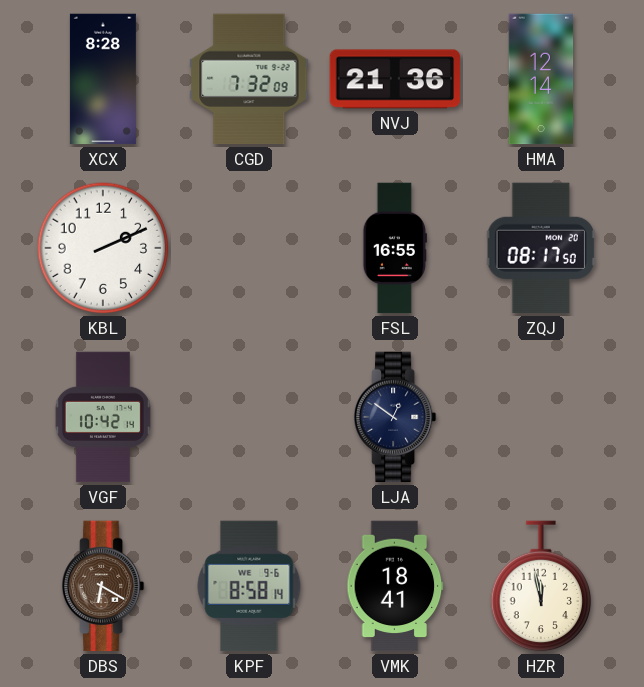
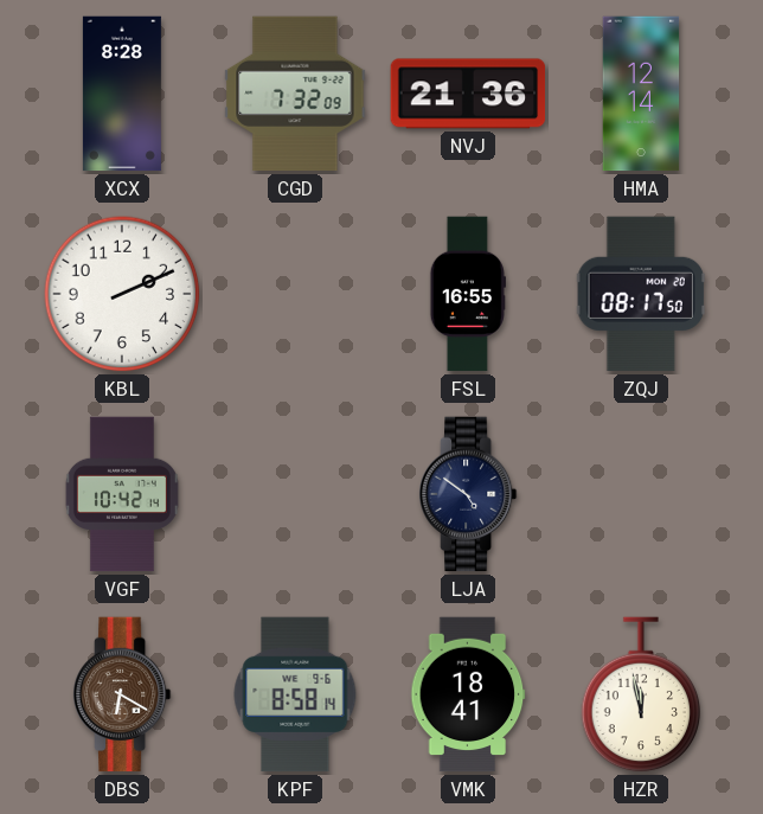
LJA: 12:51 -> 4:51
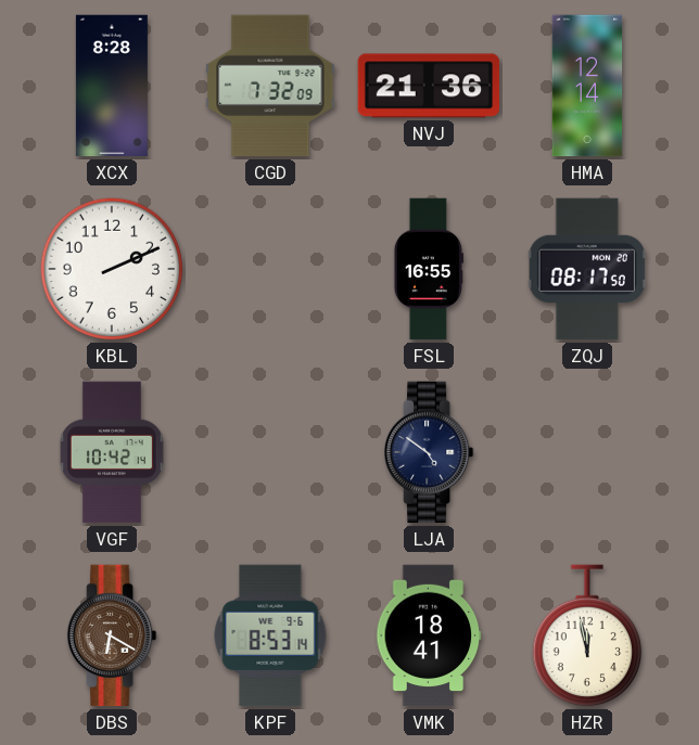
KPF: 8:58 -> 8:53
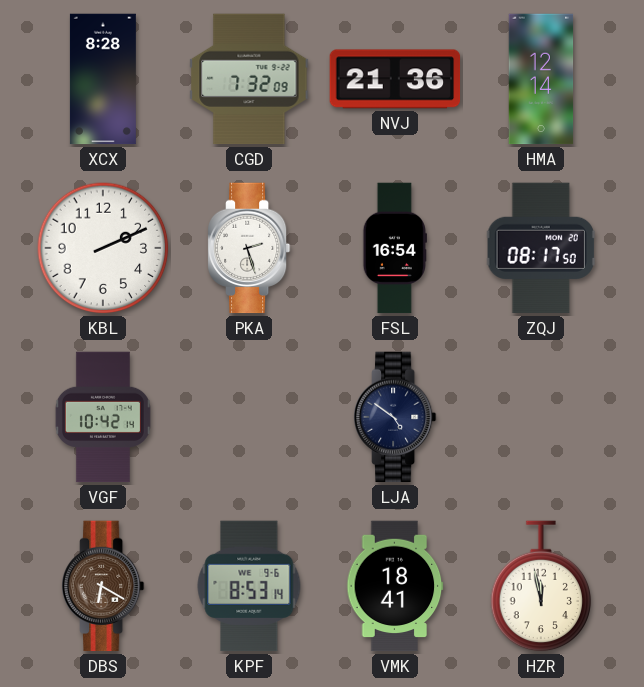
PKA: none -> 2:27
FSL: 16:55 -> 16:54
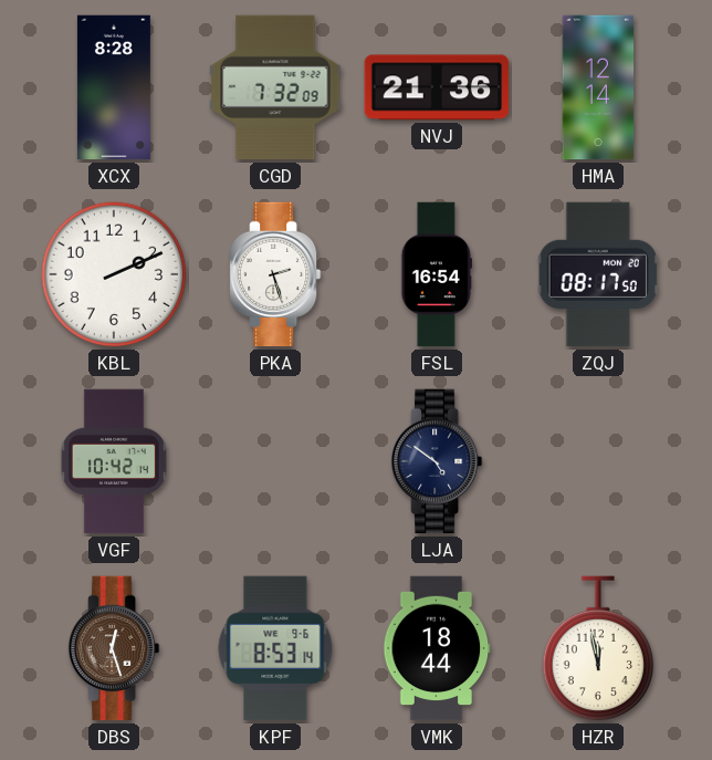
DBS: 6:20 -> 12:27
VMK: 18:41 -> 18:44
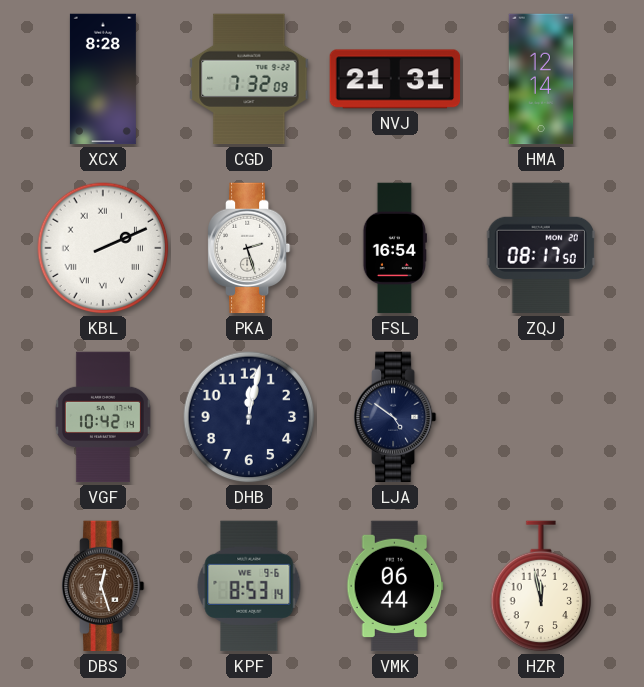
NVJ: 21:36 -> 21:31
KBL numerals: Arabic -> Roman
DHB: none -> 12:02
VMK: 18:44 -> 06:44
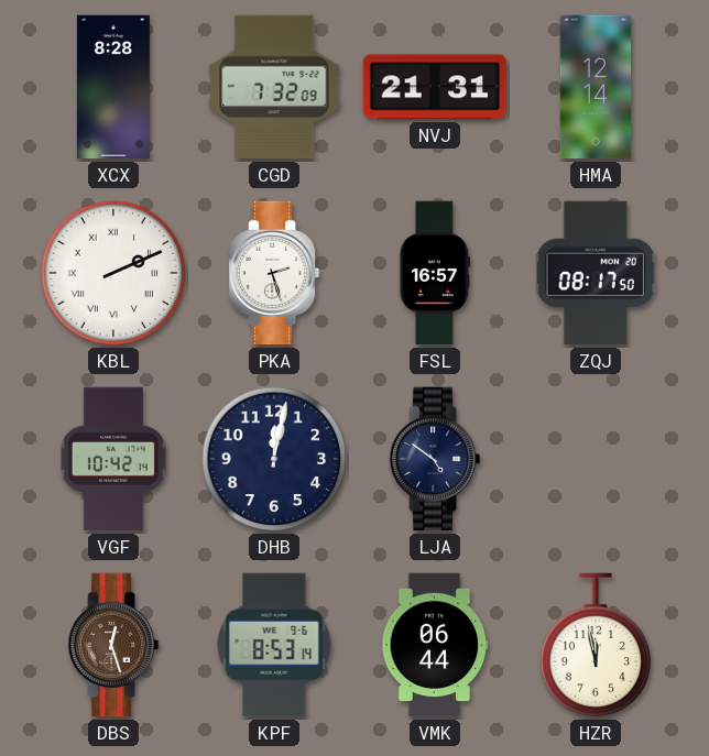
FSL: 16:54 -> 16:57
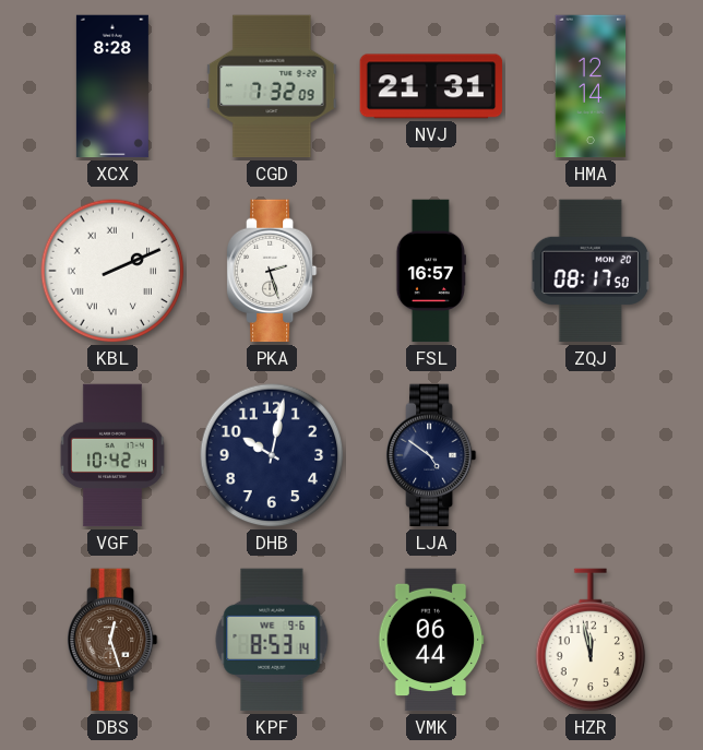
DHB: 12:02 -> 10:02
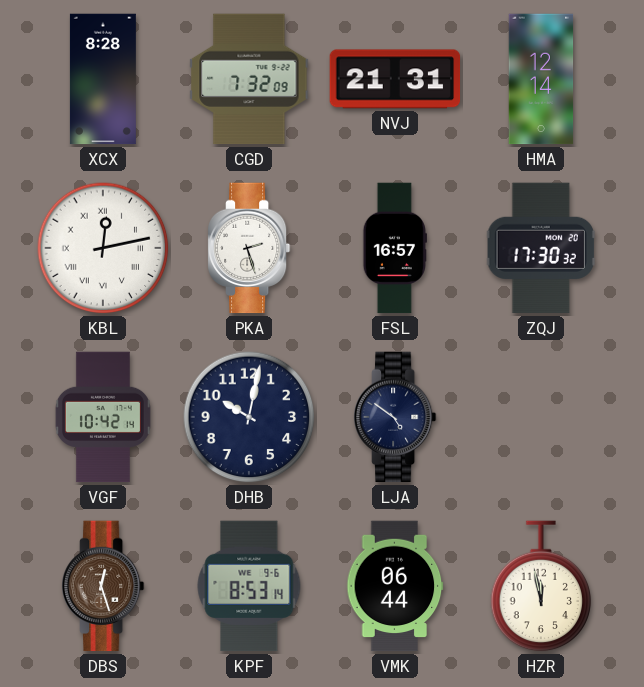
KBL: 2:11 -> 12:13
ZQJ: 08:17 -> 17:30
